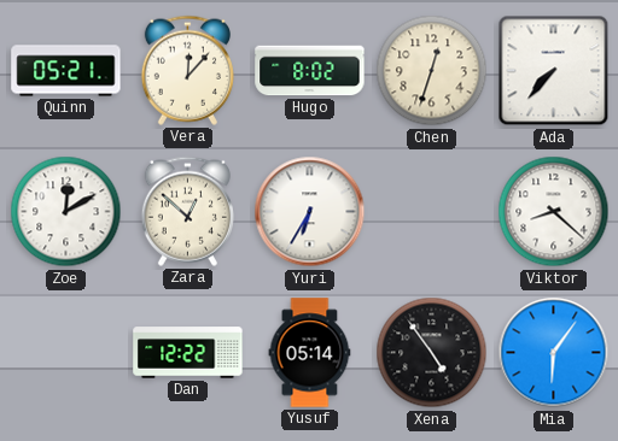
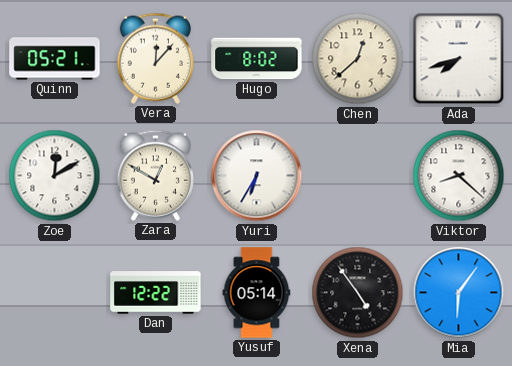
Chen: 12:33 -> 12:38
Ada: 7:37 -> 7:42
Zara: 12:52 -> 12:50
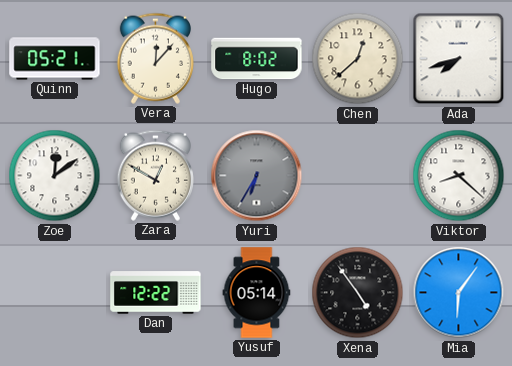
Zoe: 12:10 -> 12:09
Yuri dial: white -> grey
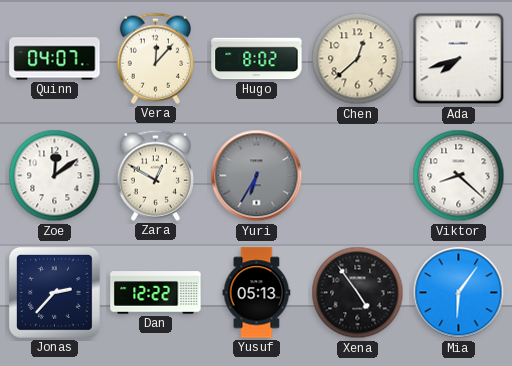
Quinn: 05:21 -> 04:07
Jonas: none -> 2:37
Yusuf: 05:14 -> 05:13
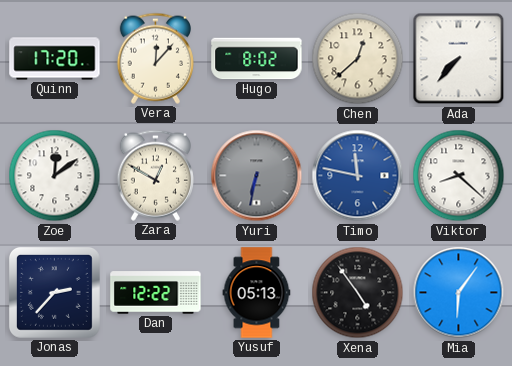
Quinn: 04:07 -> 17:20
Ada: 7:42 -> 7:37
Yuri: 6:35 -> 6:32
Timo: none -> 11:47
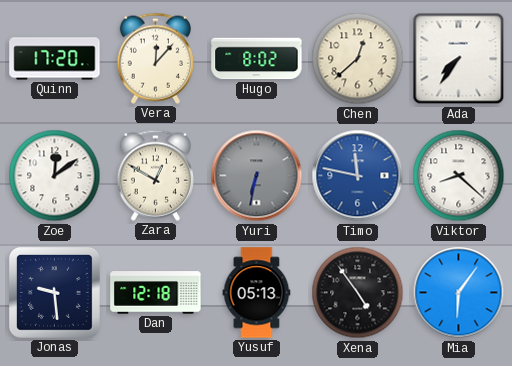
Ada: 7:37 -> 7:36
Jonas: 2:37 -> 9:29
Dan: 12:22 -> 12:18
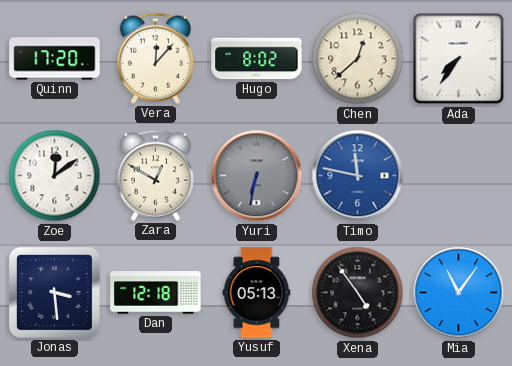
Viktor: 8:22 -> none
Jonas: 9:29 -> 3:29
Mia: 6:06 -> 11:06
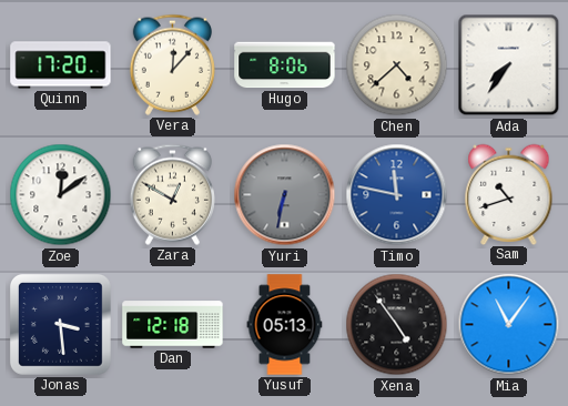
Hugo: 8:02 -> 8:06
Chen: 12:38 -> 4:38
Sam: none -> 10:42
